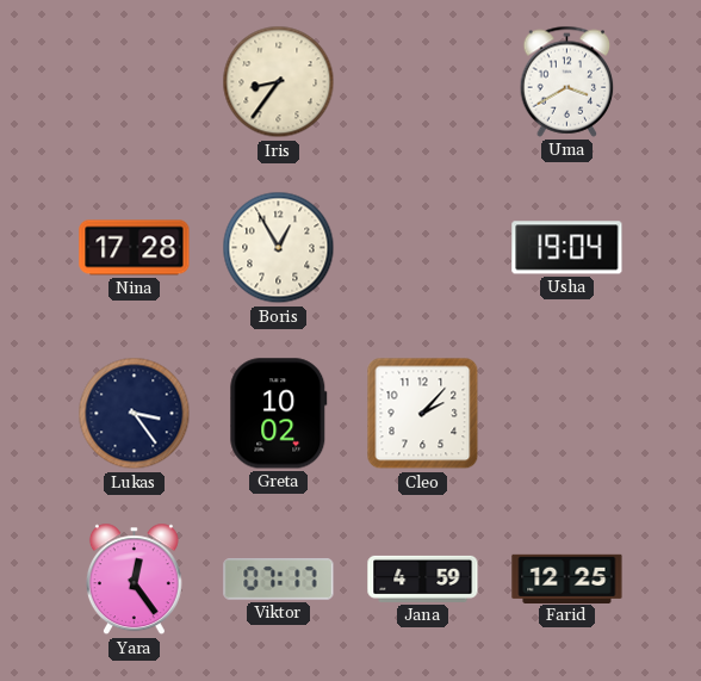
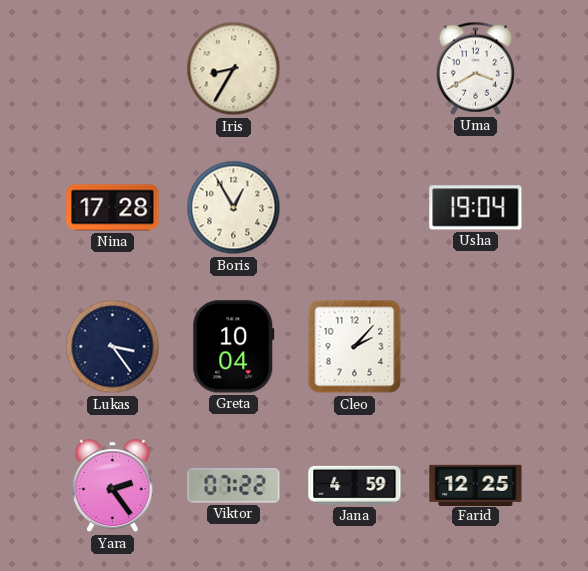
Iris: 8:36 -> 8:35
Greta: 10:02 -> 10:04
Yara: 12:24 -> 2:24
Viktor: 07:17 -> 07:22
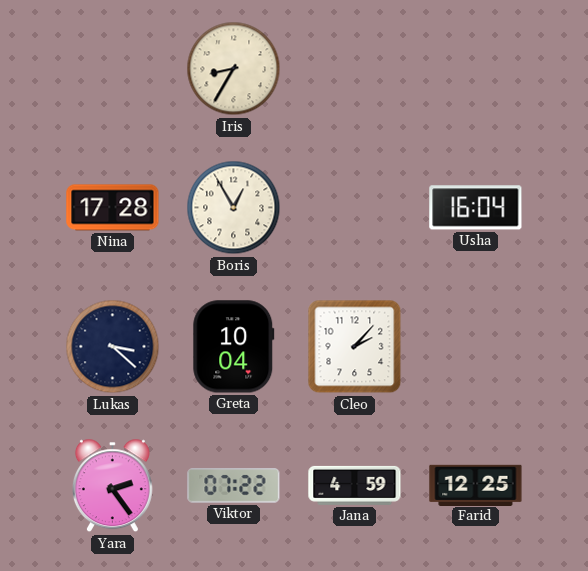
Uma: 3:40 -> none
Usha: 19:04 -> 16:04
Lukas: 3:24 -> 3:22
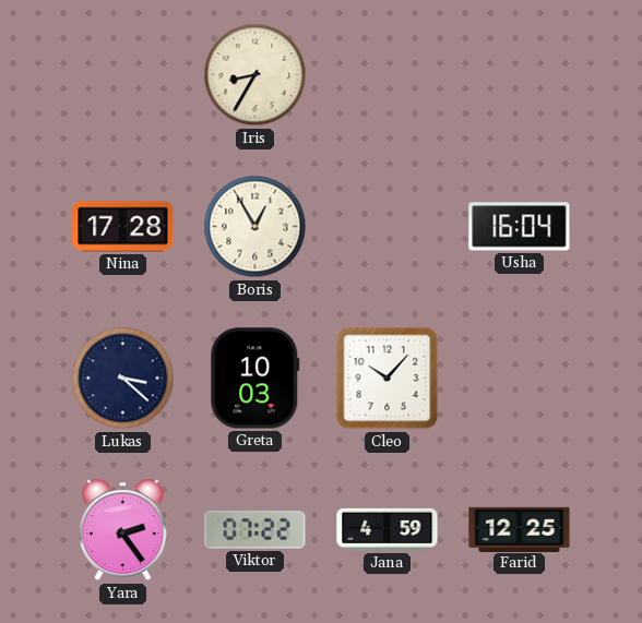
Greta: 10:04 -> 10:03
Cleo: 2:07 -> 10:07
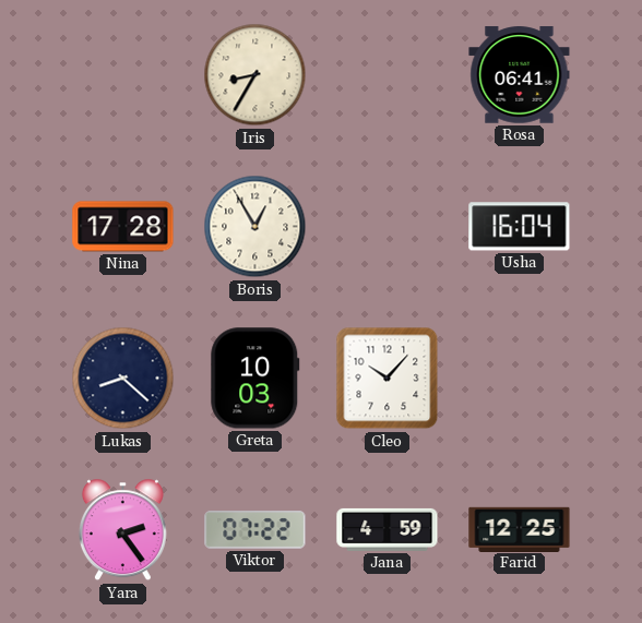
Rosa: none -> 06:41
Lukas: 3:22 -> 8:22
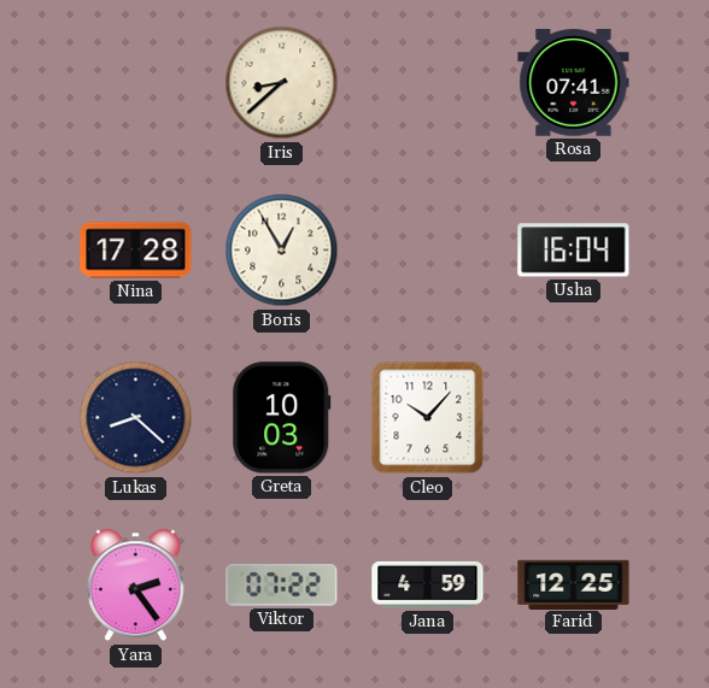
Iris: 8:35 -> 8:38
Rosa: 06:41 -> 07:41
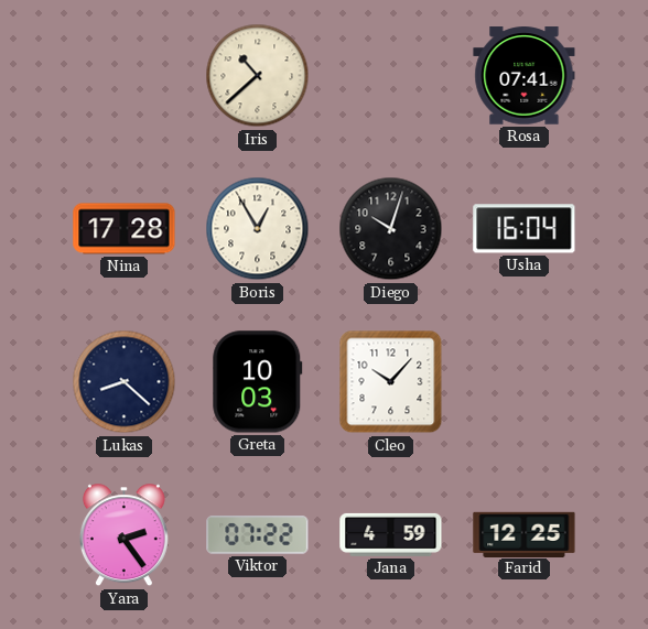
Iris: 8:38 -> 10:38
Diego: none -> 10:03
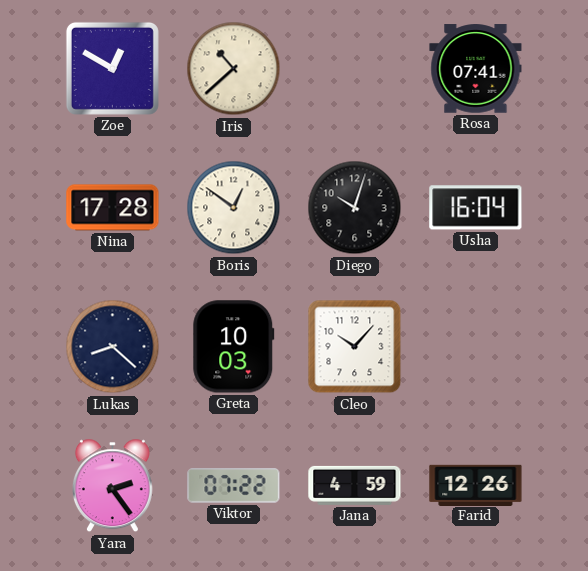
Zoe: none -> 12:50
Boris: 12:55 -> 12:51
Farid: 12:25 -> 12:26
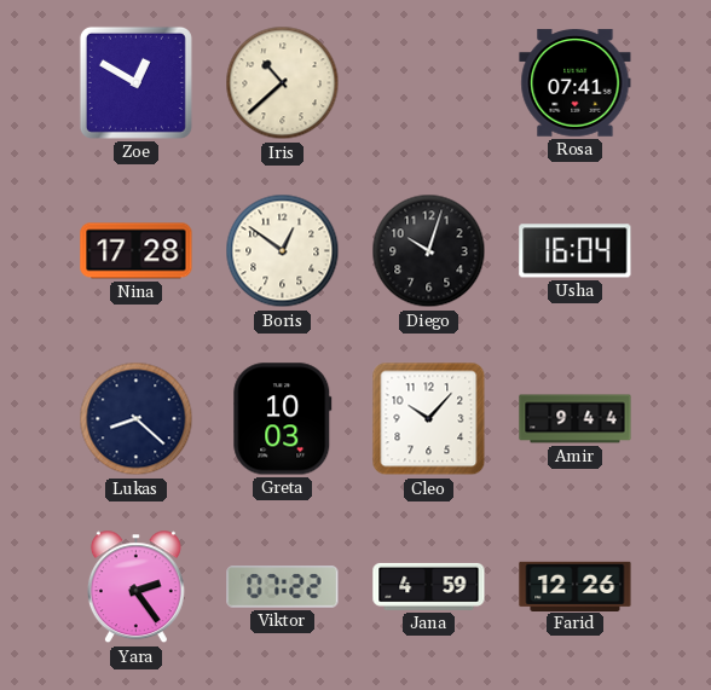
Amir: none -> 9:44
